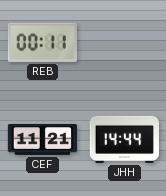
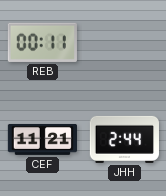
JHH: 14:44 -> 2:44
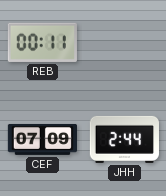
CEF: 11:21 -> 07:09
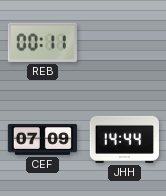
JHH: 2:44 -> 14:44
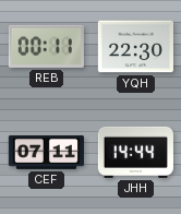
YQH: none -> 22:30
CEF: 07:09 -> 07:11
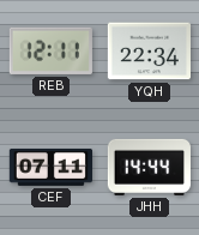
REB: 00:11 -> 12:11
YQH: 22:30 -> 22:34
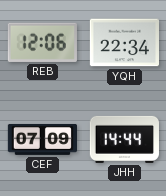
REB: 12:11 -> 12:06
CEF: 07:11 -> 07:09
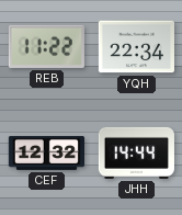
REB: 12:06 -> 11:22
CEF: 07:09 -> 12:32
